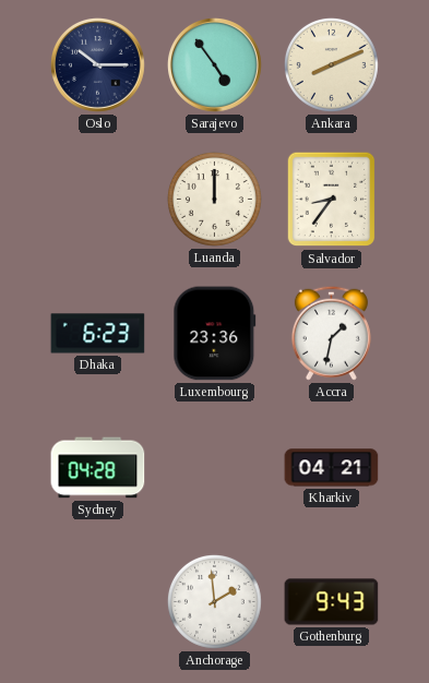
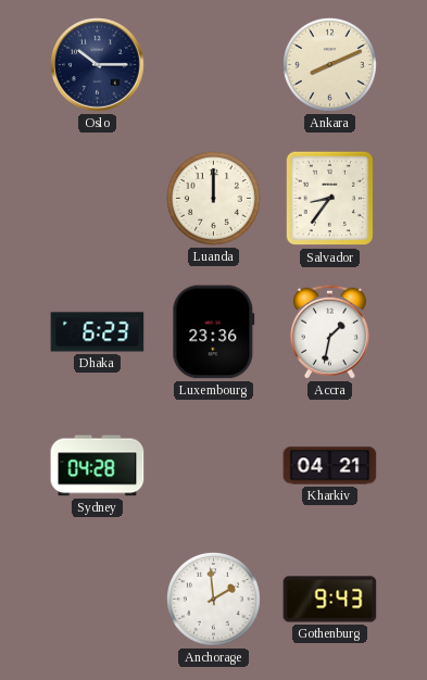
Sarajevo: 4:54 -> none
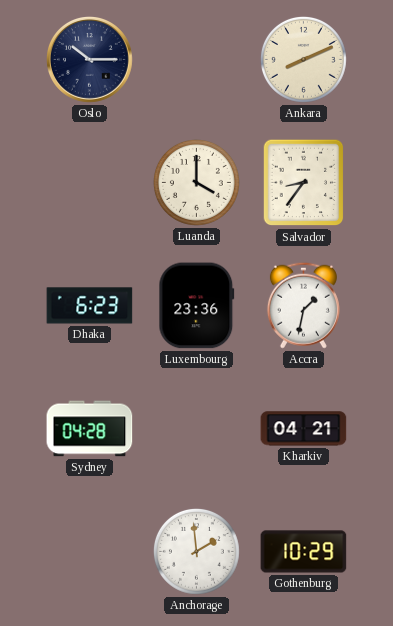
Luanda: 12:00 -> 4:00
Gothenburg: 9:43 -> 10:29
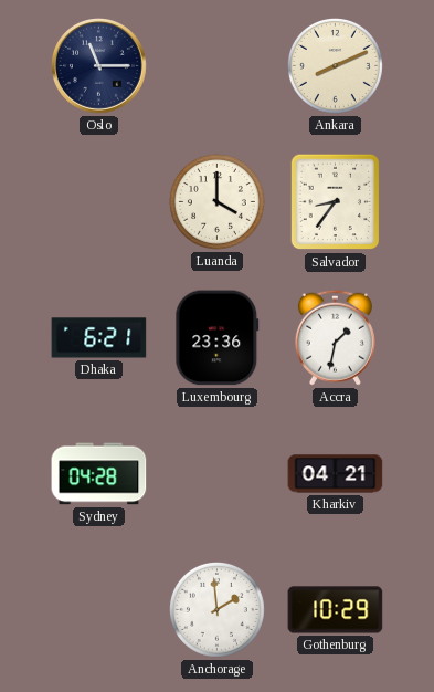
Oslo: 10:15 -> 11:15
Dhaka: 6:23 -> 6:21
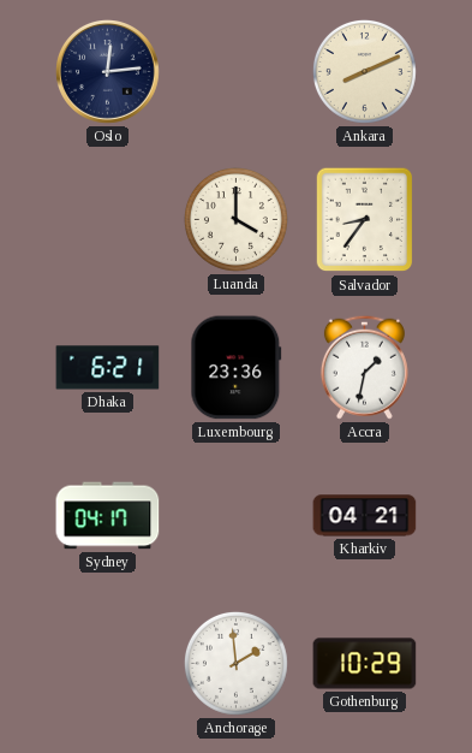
Oslo: 11:15 -> 12:14
Sydney: 04:28 -> 04:17
